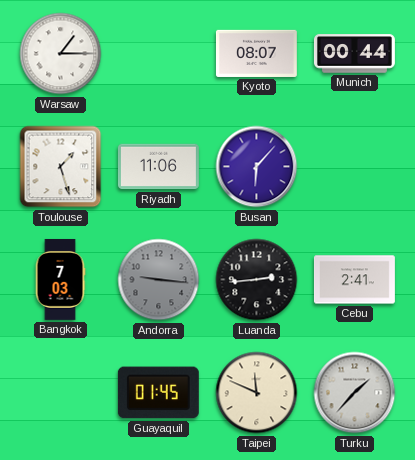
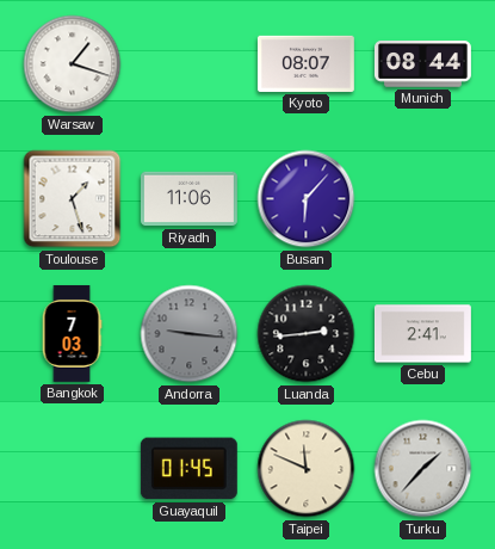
Warsaw: 1:15 -> 1:18
Munich: 00:44 -> 08:44
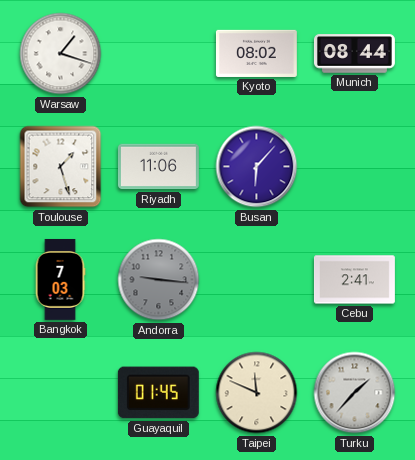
Kyoto: 08:07 -> 08:02
Luanda: 2:44 -> none
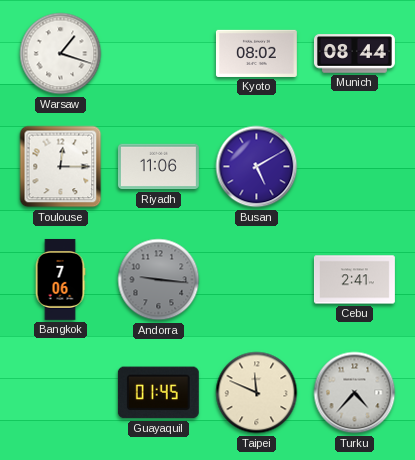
Toulouse: 1:27 -> 12:15
Busan: 6:07 -> 5:10
Bangkok: 7:03 -> 7:06
Turku: 1:37 -> 4:37
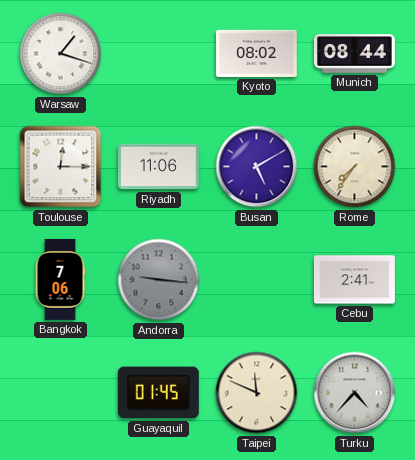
Rome: none -> 7:36
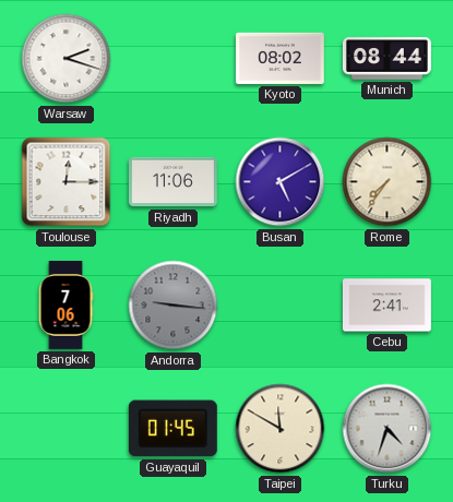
Warsaw: 1:18 -> 2:18
Taipei: 11:49 -> 11:50
Turku: 4:37 -> 4:33
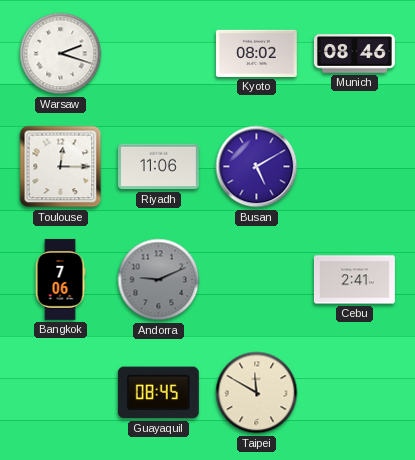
Munich: 08:44 -> 08:46
Rome: 7:36 -> none
Andorra: 9:16 -> 9:11
Guayaquil: 01:45 -> 08:45
Turku: 4:33 -> none
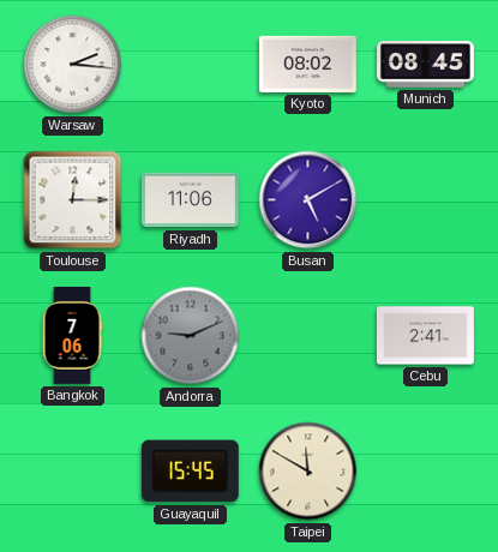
Warsaw: 2:18 -> 2:16
Munich: 08:46 -> 08:45
Guayaquil: 08:45 -> 15:45
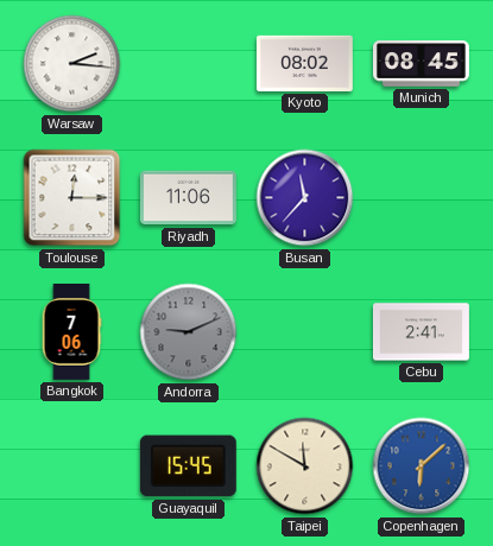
Busan: 5:10 -> 11:37
Copenhagen: none -> 6:08
